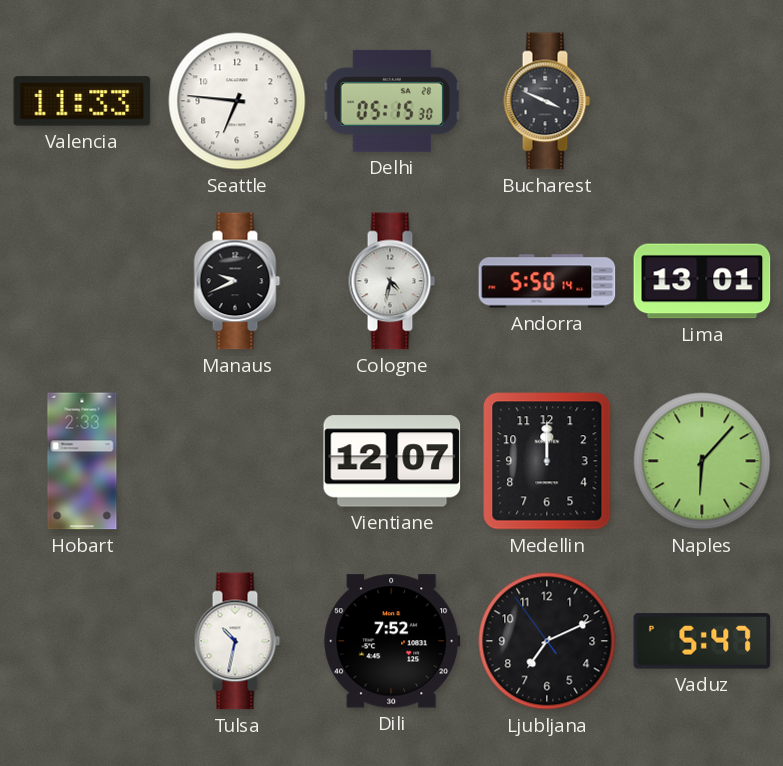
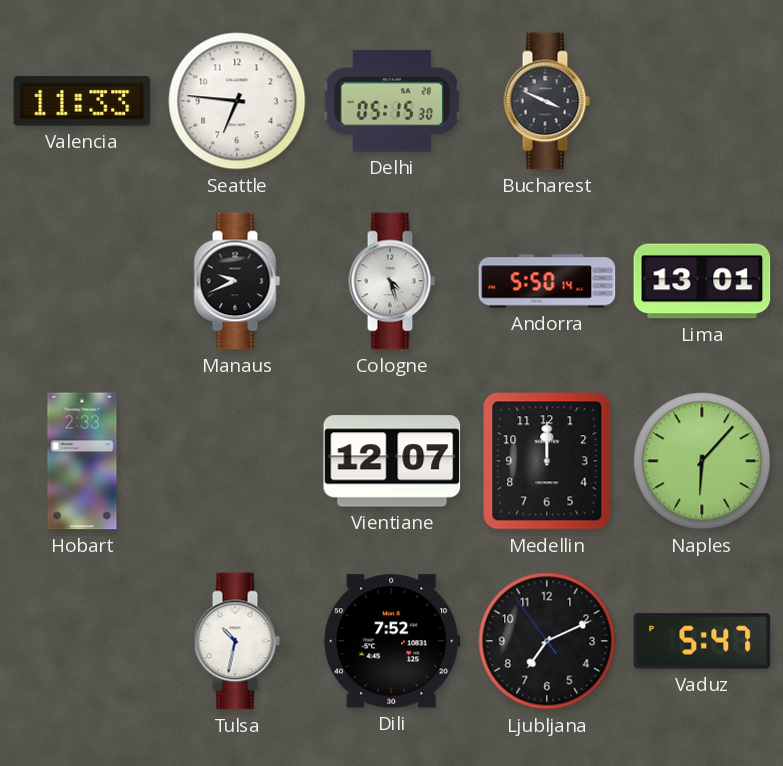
Cologne: 4:32 -> 4:27
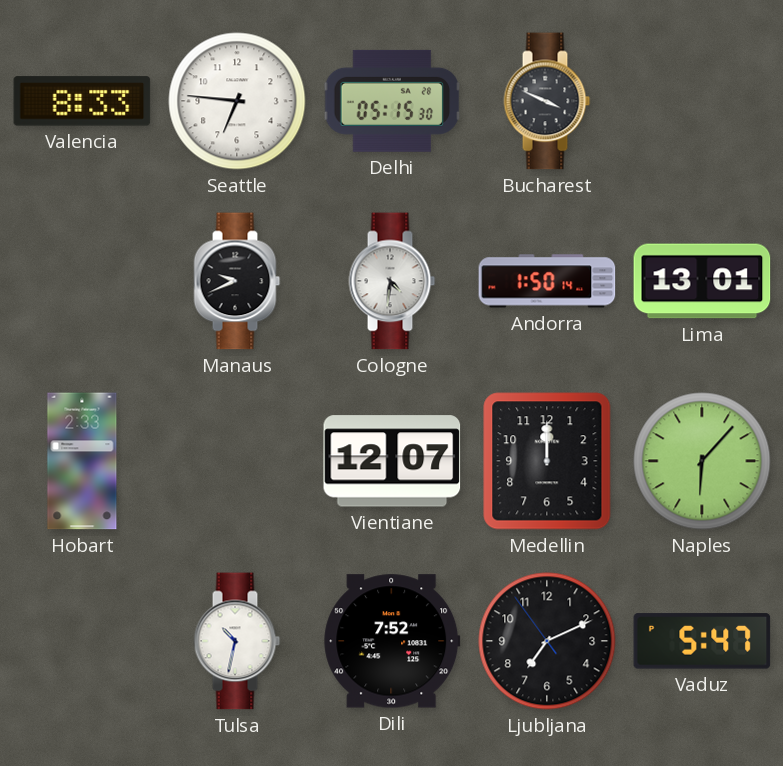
Valencia: 11:33 -> 8:33
Cologne: 4:27 -> 4:31
Andorra: 5:50 -> 1:50
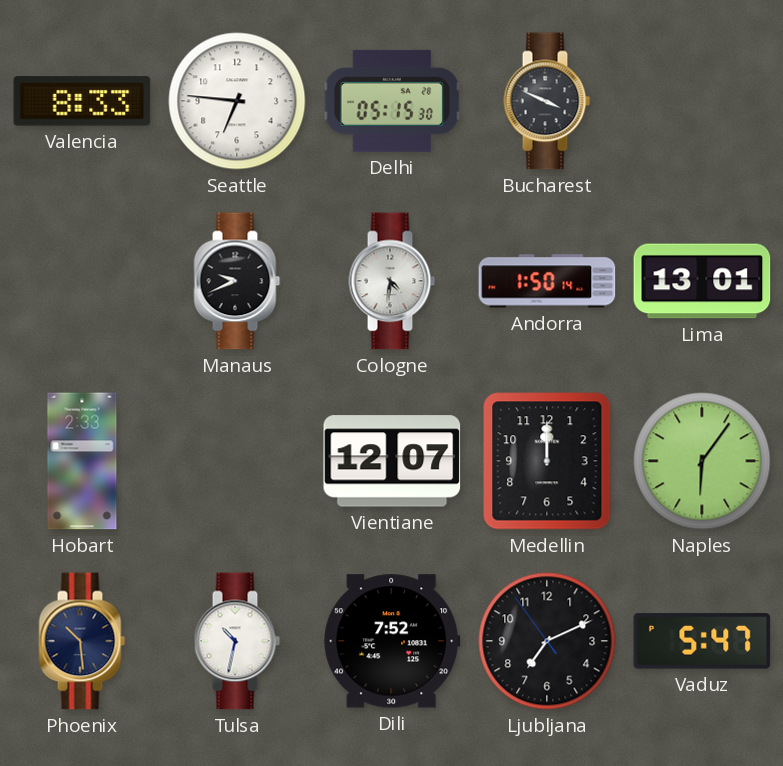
Naples: 6:07 -> 6:06
Phoenix: none -> 10:29
